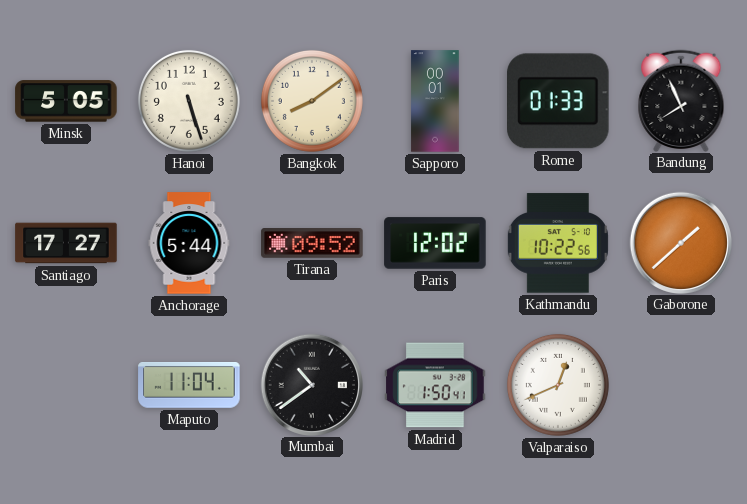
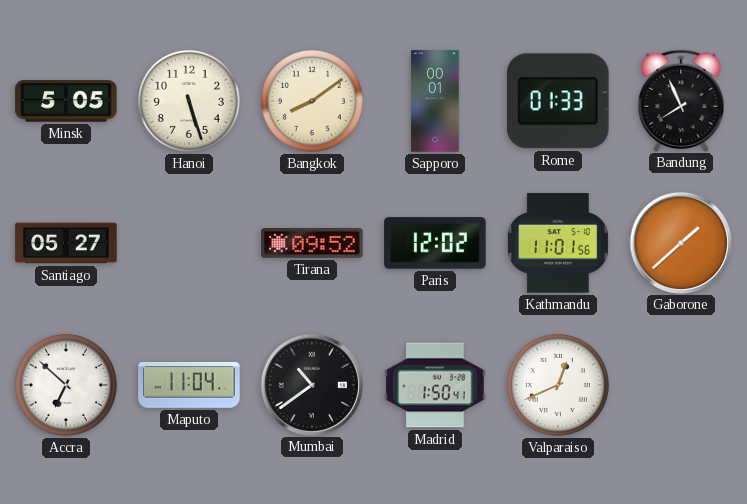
Santiago: 17:27 -> 05:27
Anchorage: 5:44 -> none
Kathmandu: 10:22 -> 11:01
Accra: none -> 6:52
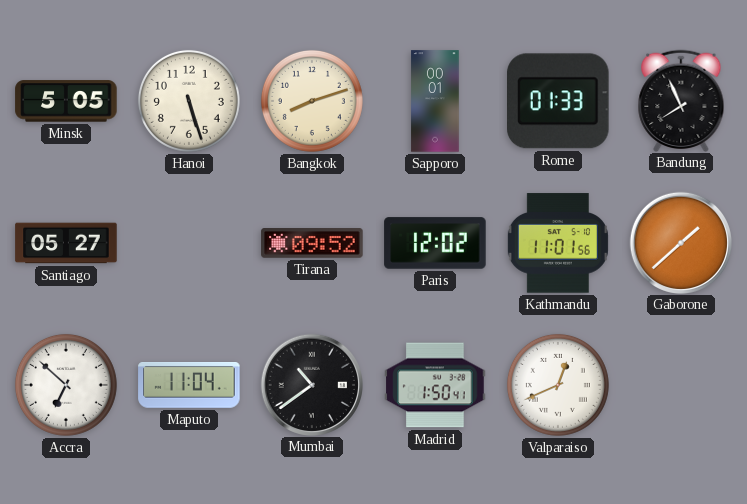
Bangkok: 8:09 -> 8:12
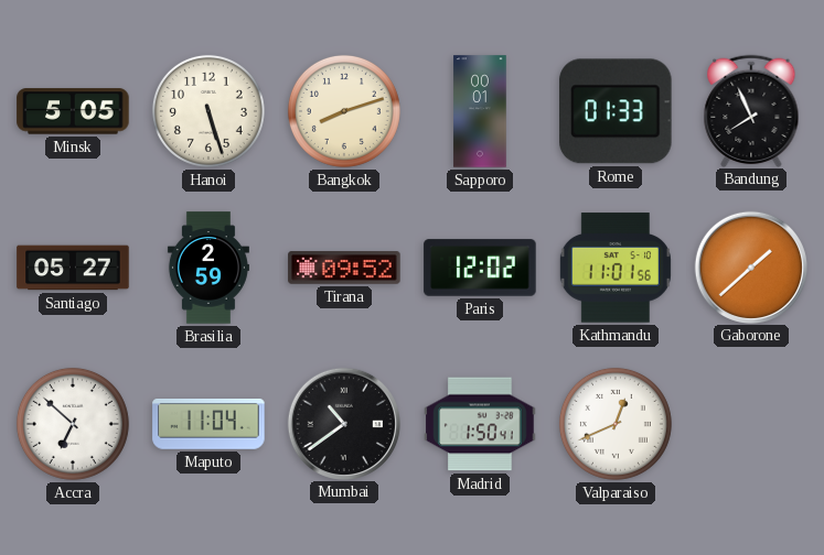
Brasilia: none -> 2:59
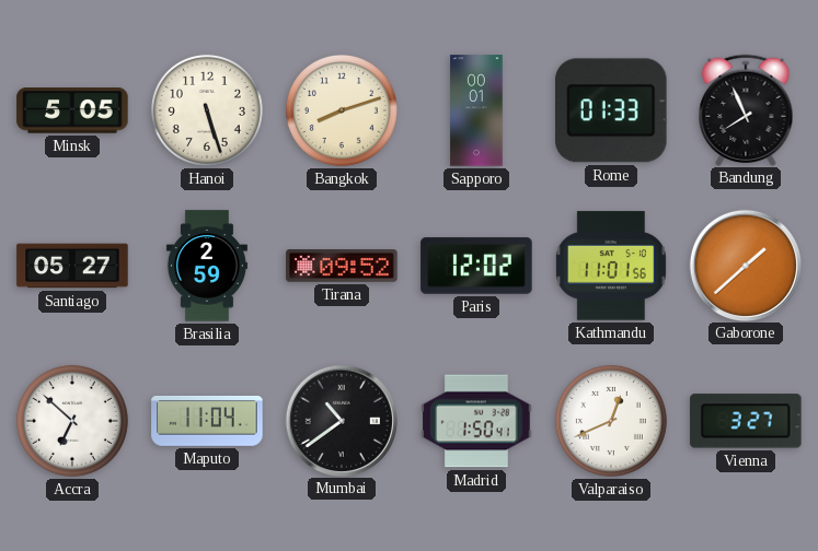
Vienna: none -> 3:27
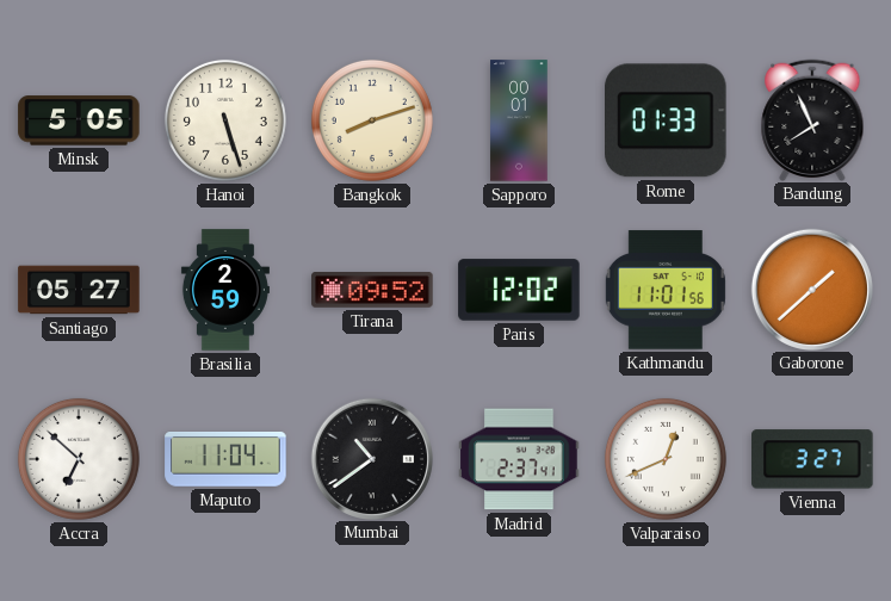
Madrid: 1:50 -> 2:37
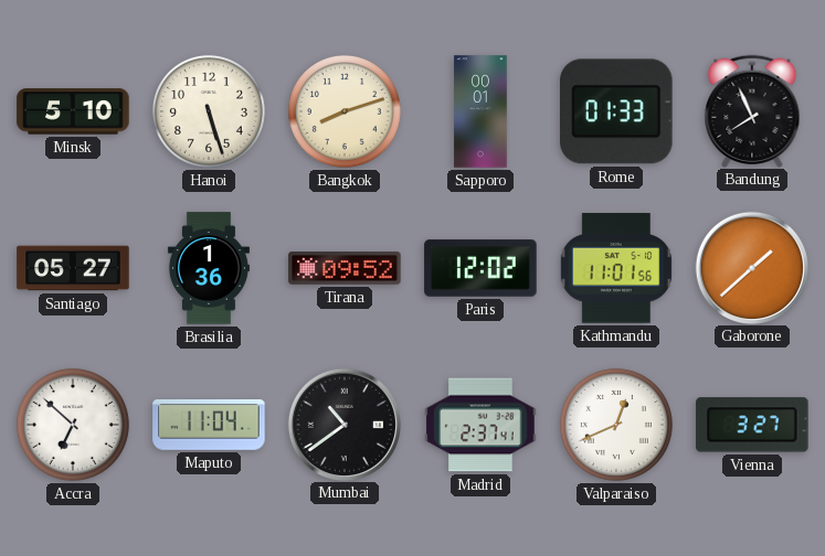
Minsk: 5:05 -> 5:10
Brasilia: 2:59 -> 1:36
